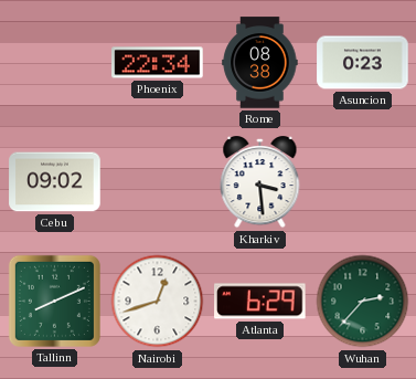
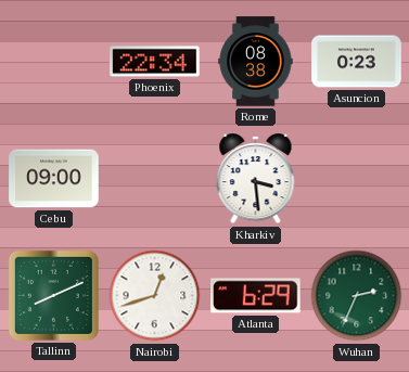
Cebu: 09:02 -> 09:00
Wuhan: 2:37 -> 2:34
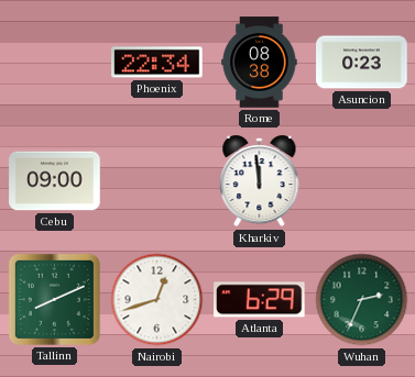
Kharkiv: 3:29 -> 11:59
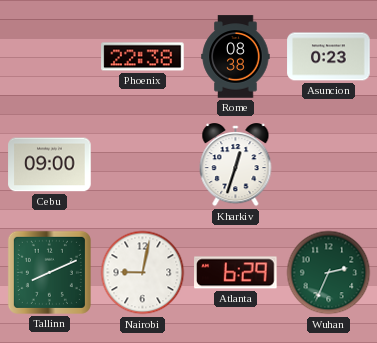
Phoenix: 22:34 -> 22:38
Kharkiv: 11:59 -> 12:33
Nairobi: 12:42 -> 9:02
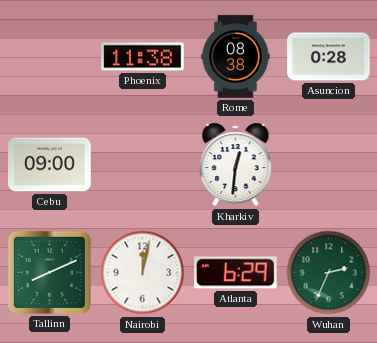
Phoenix: 22:38 -> 11:38
Asuncion: 0:23 -> 0:28
Kharkiv: 12:33 -> 12:31
Nairobi: 9:02 -> 12:02
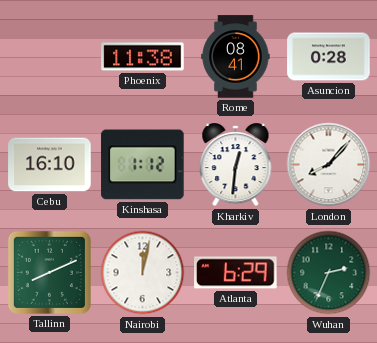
Rome: 08:38 -> 08:41
Cebu: 09:00 -> 16:10
Kinshasa: none -> 1:12
London: none -> 8:07
